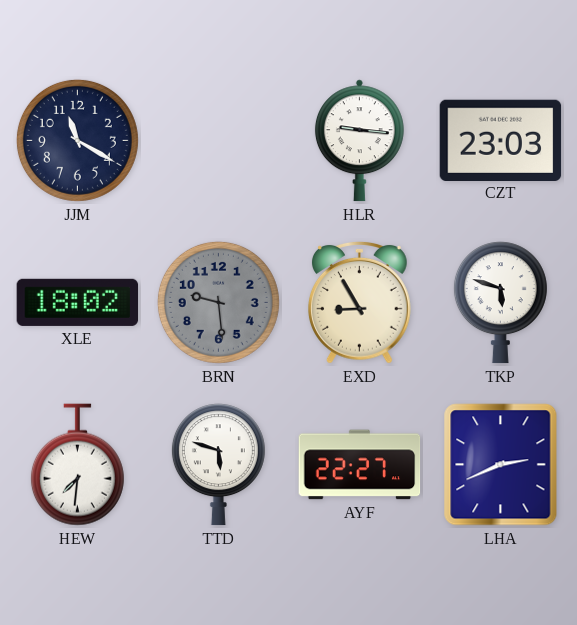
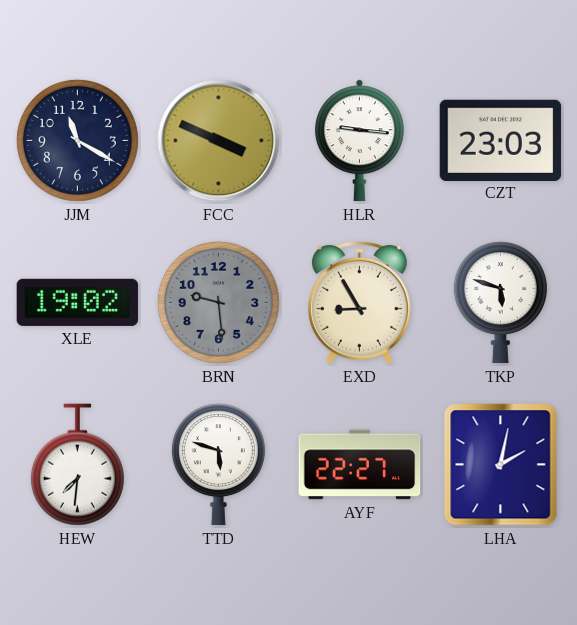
FCC: none -> 3:49
XLE: 18:02 -> 19:02
LHA: 2:41 -> 2:02
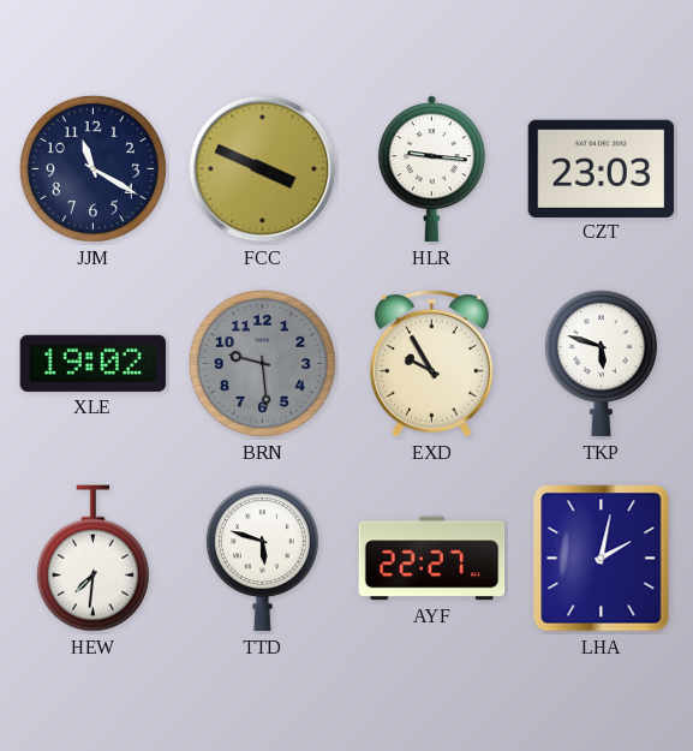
EXD: 8:55 -> 9:55
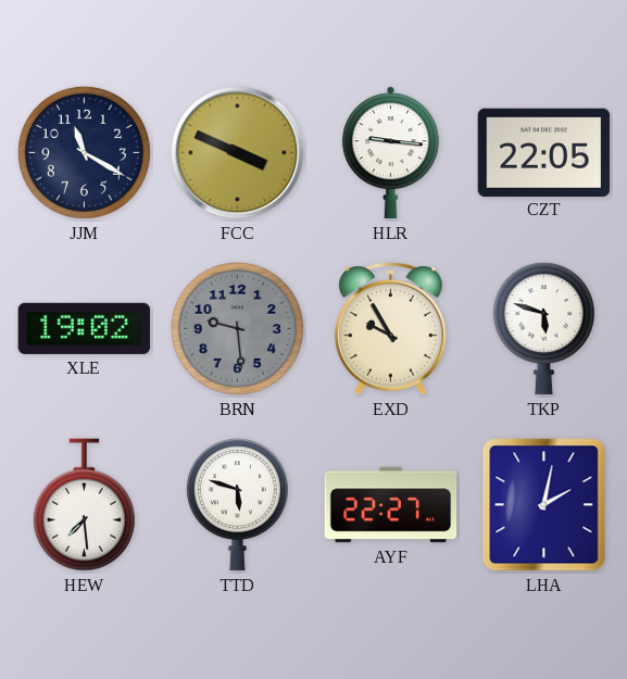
CZT: 23:03 -> 22:05
HEW: 7:31 -> 7:29
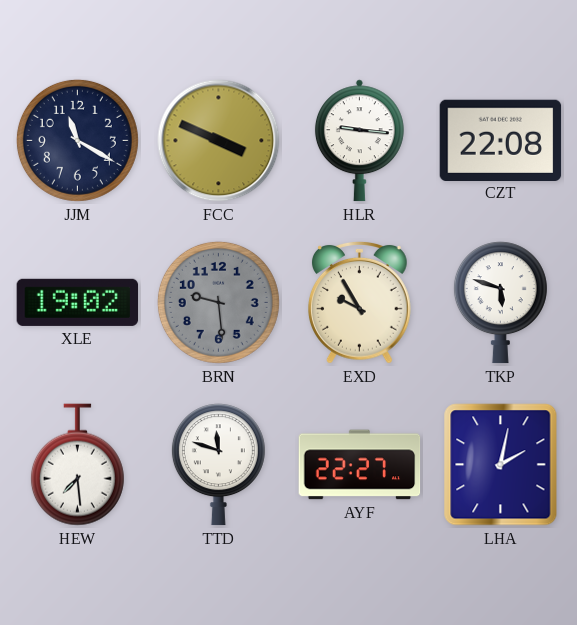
CZT: 22:05 -> 22:08
TTD: 5:48 -> 11:48
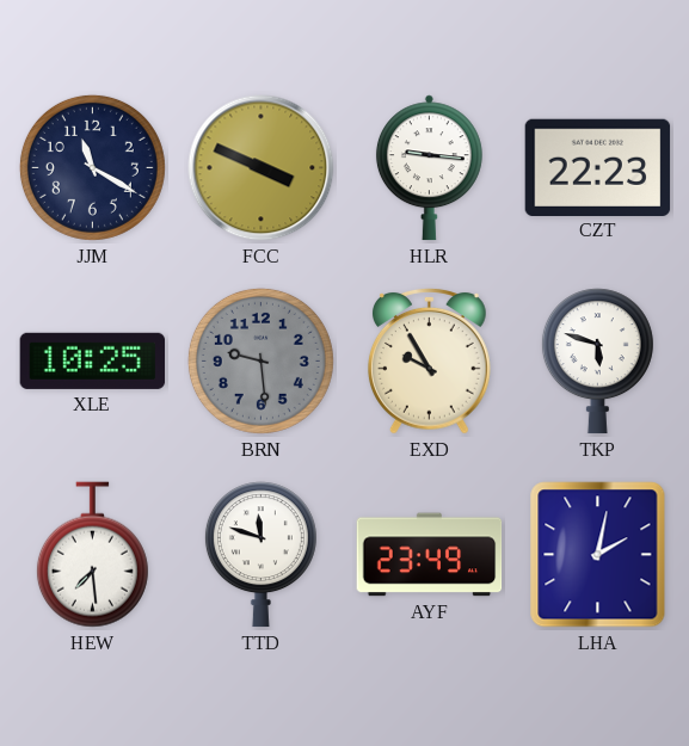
CZT: 22:08 -> 22:23
XLE: 19:02 -> 10:25
AYF: 22:27 -> 23:49
